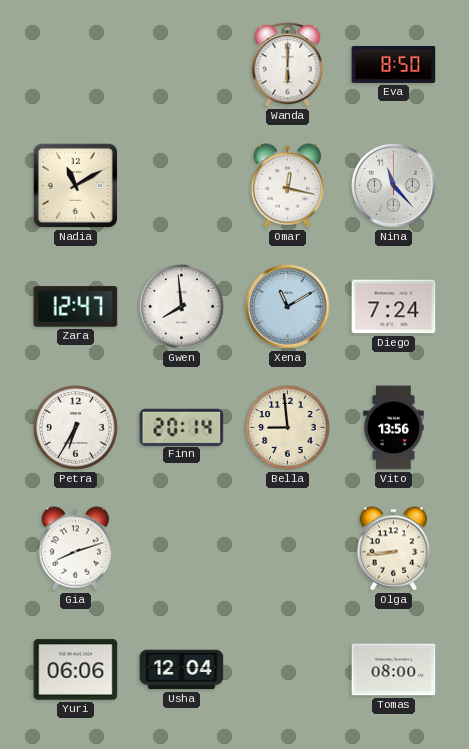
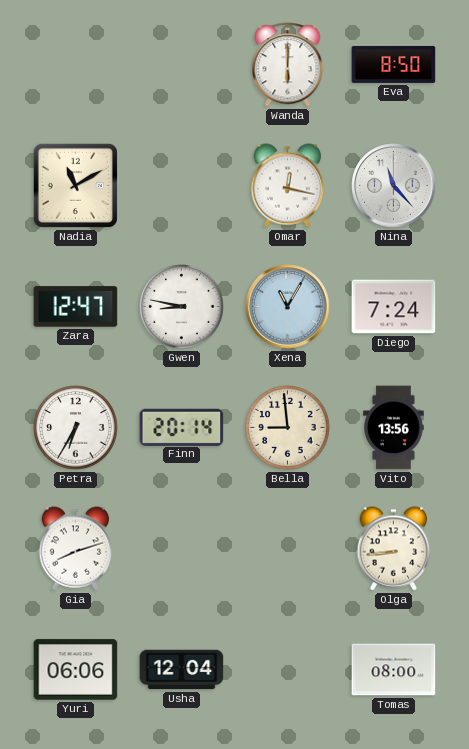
Gwen: 7:59 -> 8:47
Xena: 11:10 -> 11:05
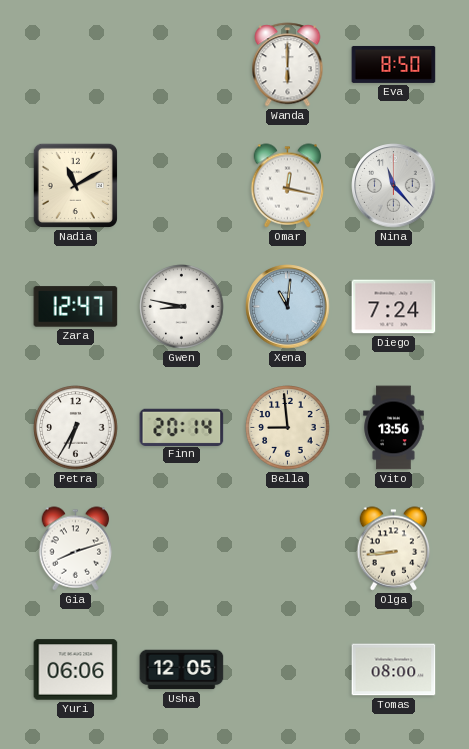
Xena: 11:05 -> 11:01
Usha: 12:04 -> 12:05
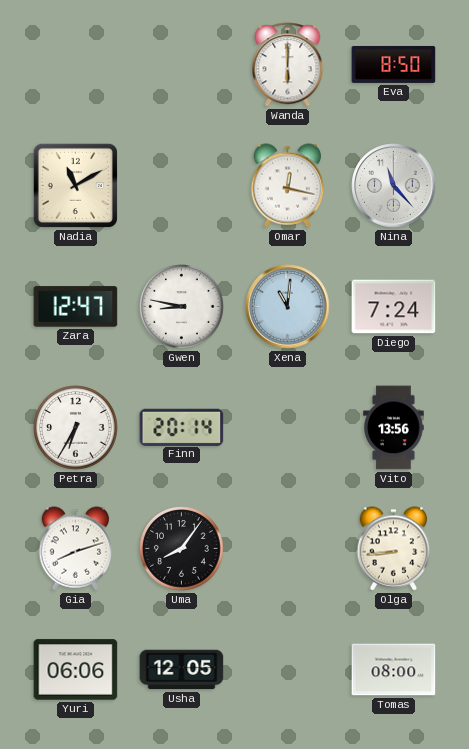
Bella: 8:59 -> none
Uma: none -> 8:06
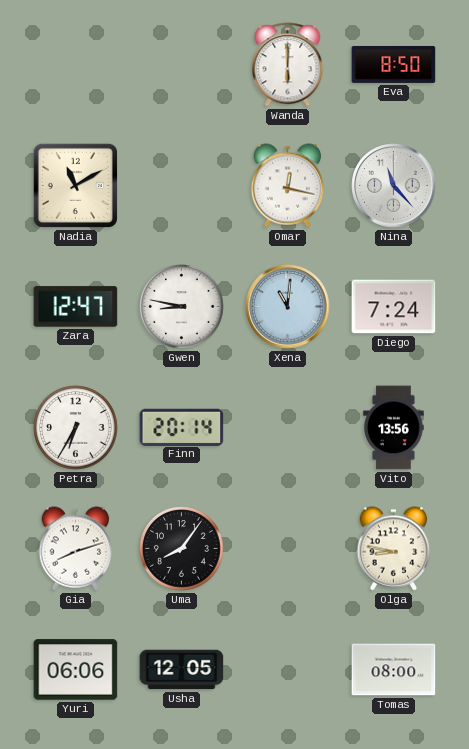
Olga: 8:44 -> 8:47
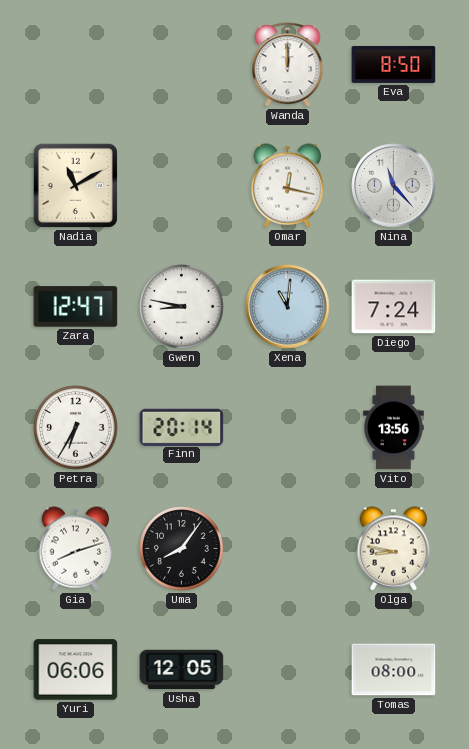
Wanda: 6:00 -> 12:00
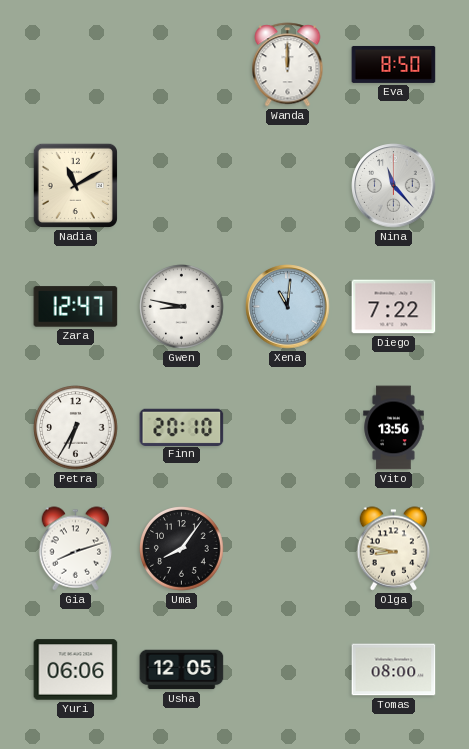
Omar: 12:17 -> none
Diego: 7:24 -> 7:22
Finn: 20:14 -> 20:10
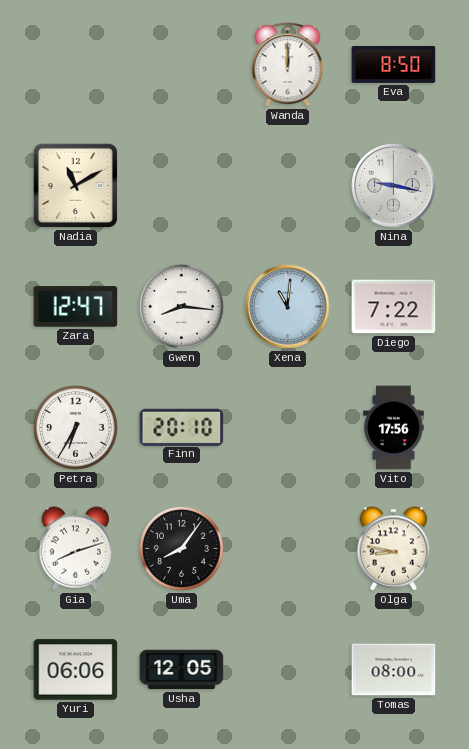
Nina: 11:23 -> 9:17
Gwen: 8:47 -> 8:16
Vito: 13:56 -> 17:56
